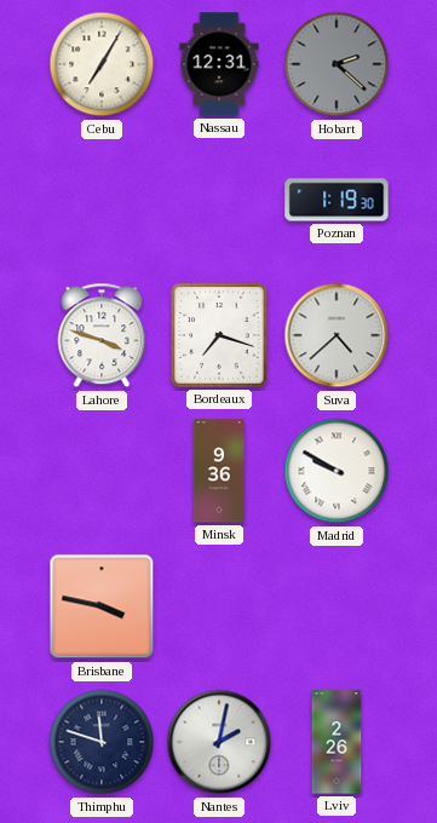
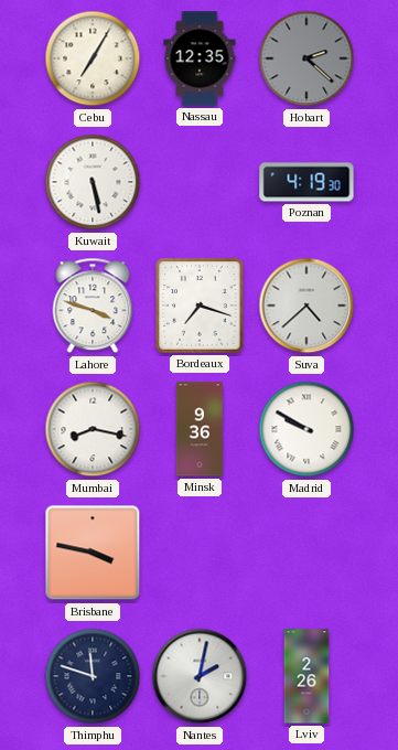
Nassau: 12:31 -> 12:35
Kuwait: none -> 5:28
Poznan: 1:19 -> 4:19
Mumbai: none -> 8:17
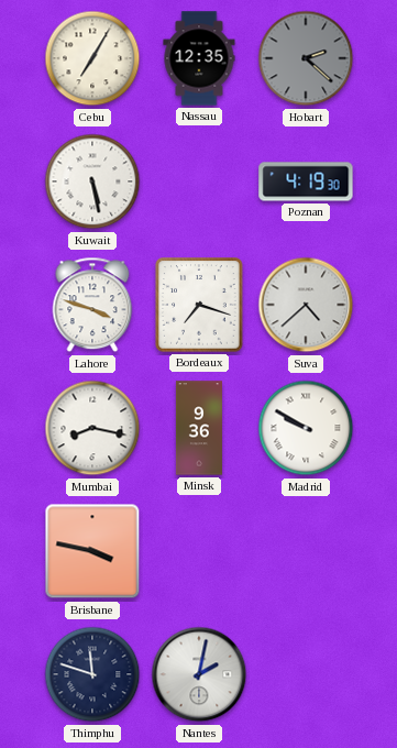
Lviv: 2:26 -> none
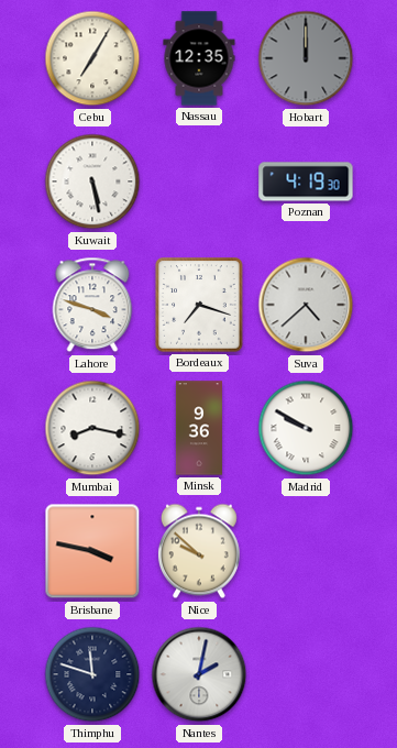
Hobart: 2:22 -> 12:00
Nice: none -> 9:52
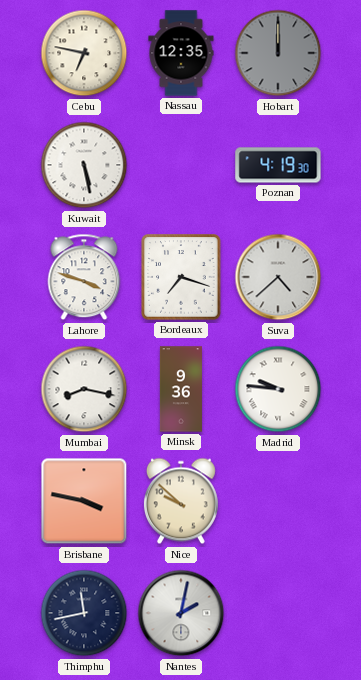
Cebu: 7:05 -> 6:47
Madrid: 9:50 -> 9:46
Thimphu: 11:48 -> 11:43
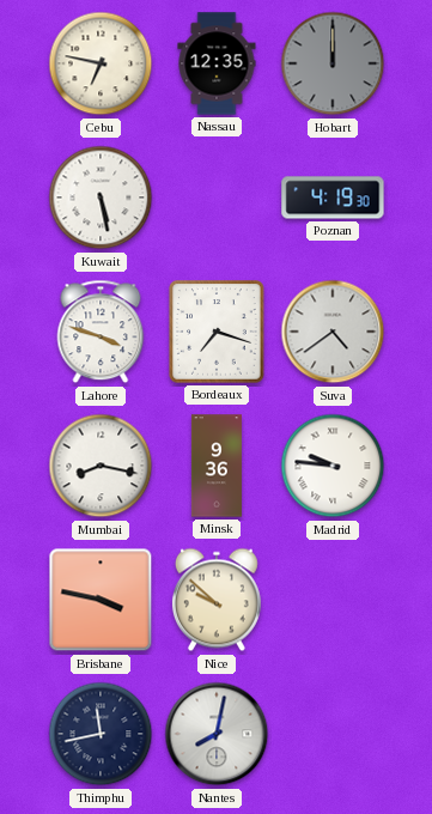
Suva: 4:38 -> 4:39
Nantes: 2:02 -> 8:02
